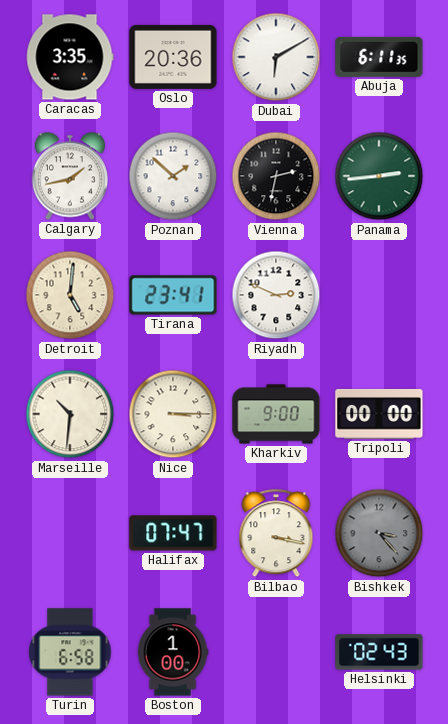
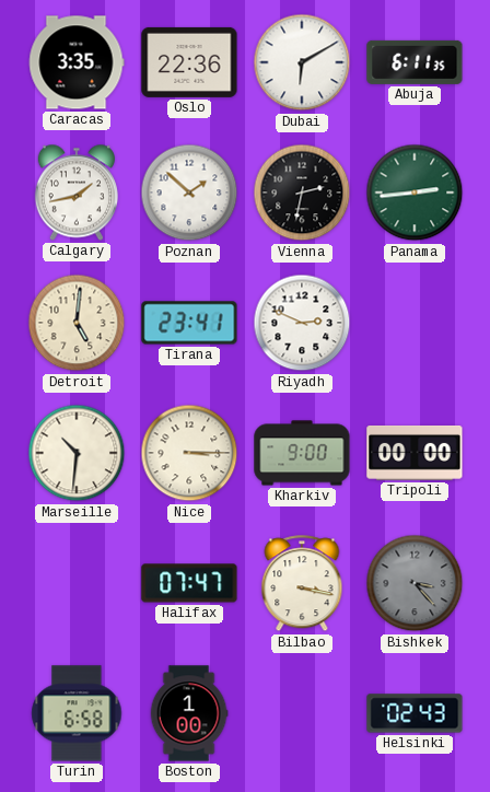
Oslo: 20:36 -> 22:36
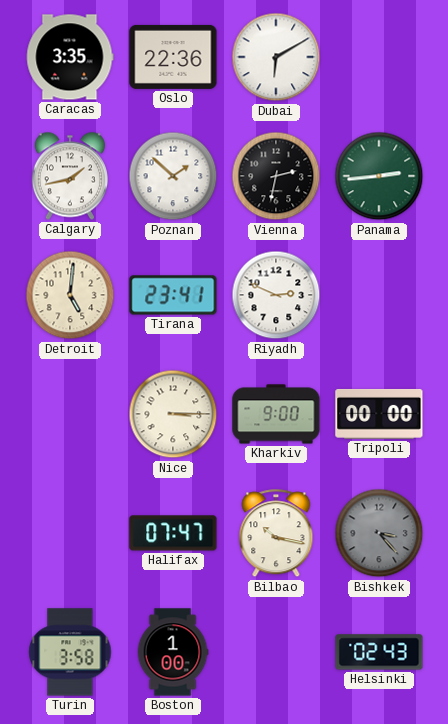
Abuja: 6:11 -> none
Marseille: 10:31 -> none
Bilbao: 3:17 -> 10:17
Turin: 6:58 -> 3:58
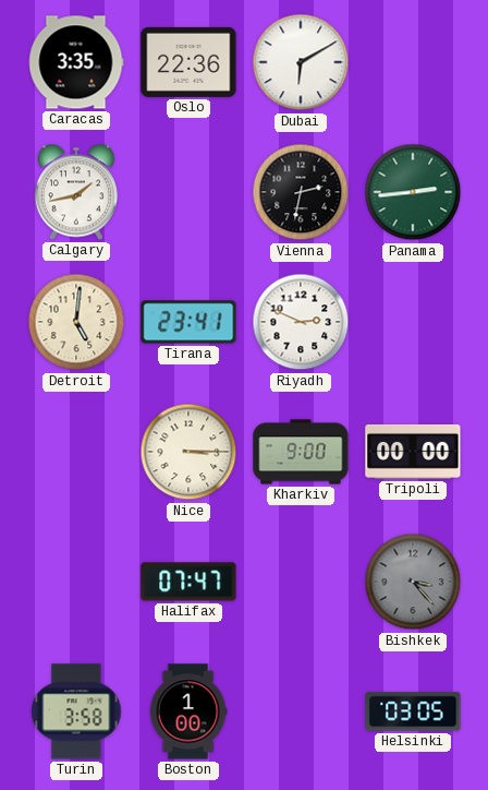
Poznan: 1:52 -> none
Bilbao: 10:17 -> none
Helsinki: 02:43 -> 03:05
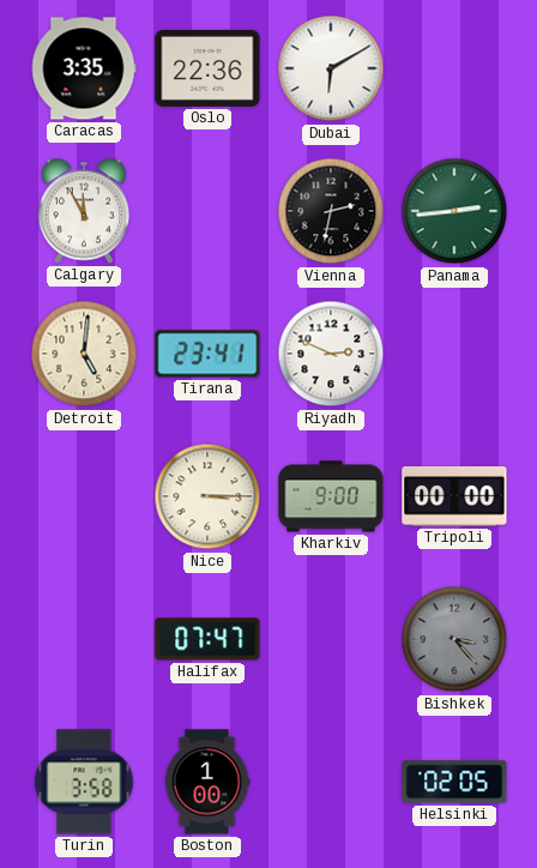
Calgary: 1:43 -> 11:55
Helsinki: 03:05 -> 02:05
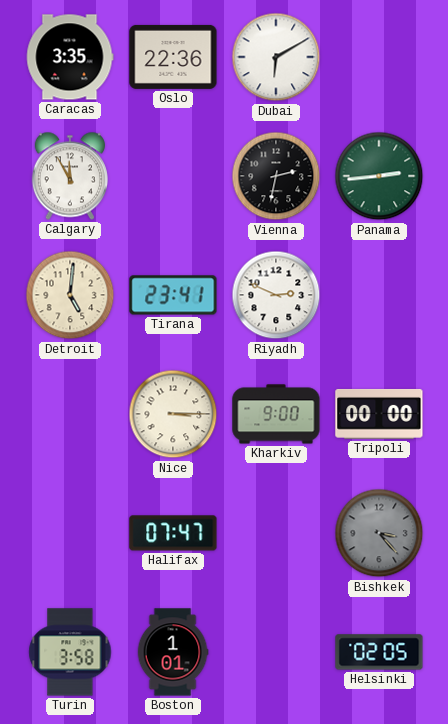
Boston: 1:00 -> 1:01
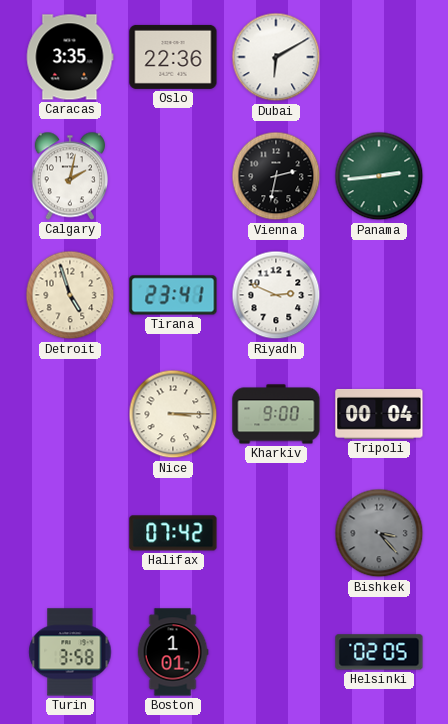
Calgary: 11:55 -> 2:02
Detroit: 5:01 -> 4:57
Tripoli: 00:00 -> 00:04
Halifax: 07:47 -> 07:42
